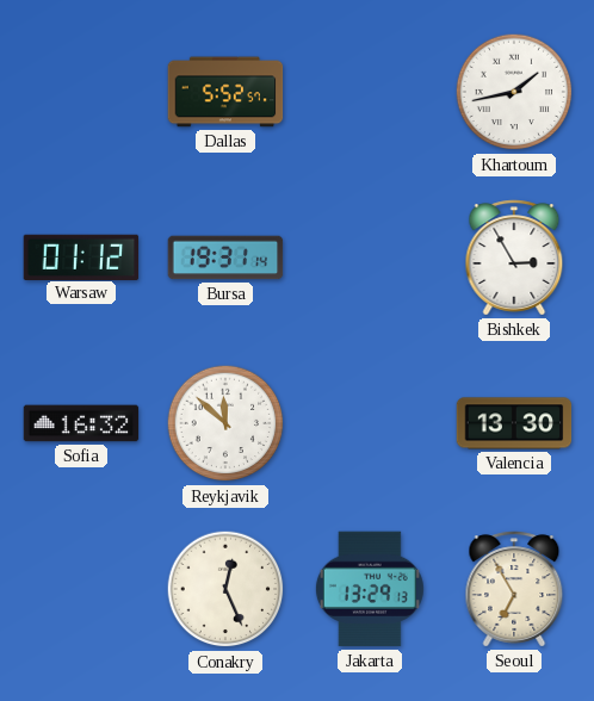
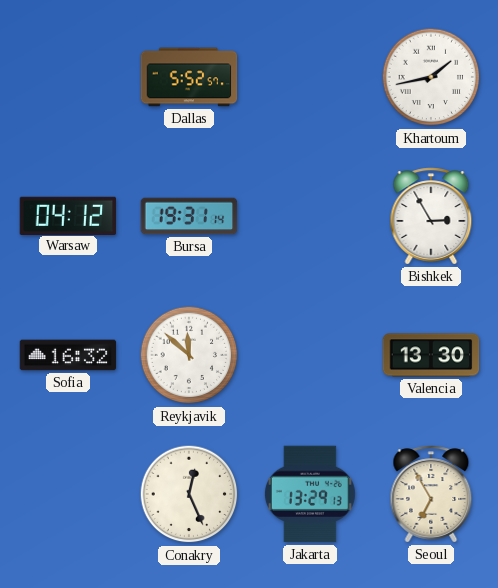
Warsaw: 01:12 -> 04:12
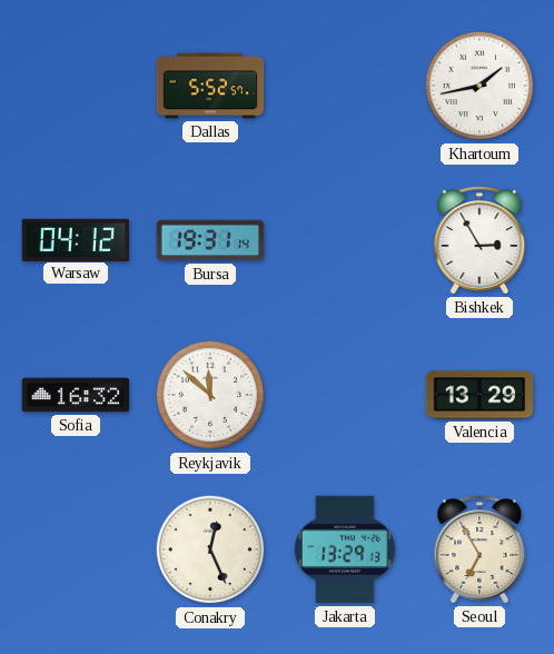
Valencia: 13:30 -> 13:29
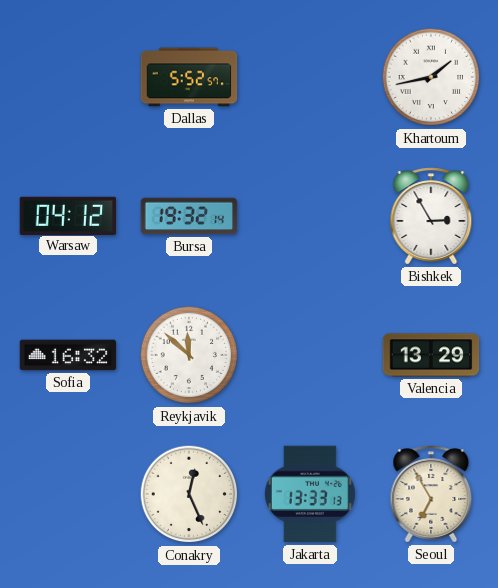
Bursa: 19:31 -> 19:32
Jakarta: 13:29 -> 13:33
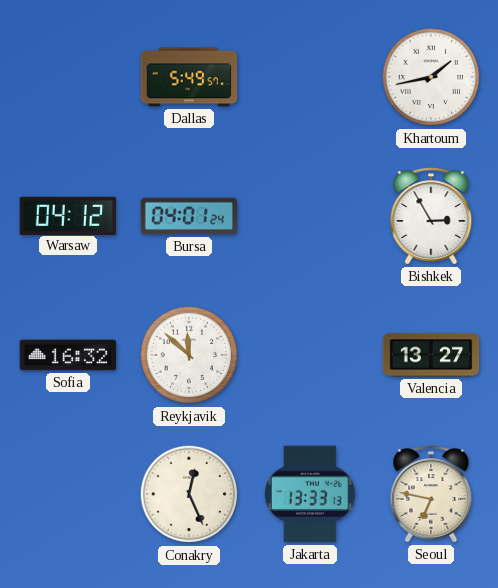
Dallas: 5:52 -> 5:49
Bursa: 19:32 -> 04:01
Valencia: 13:29 -> 13:27
Seoul: 6:55 -> 6:47
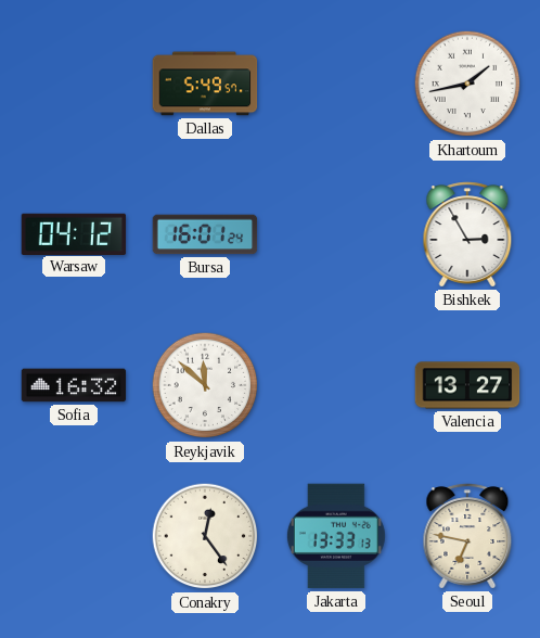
Bursa: 04:01 -> 16:01
Conakry: 12:26 -> 12:24
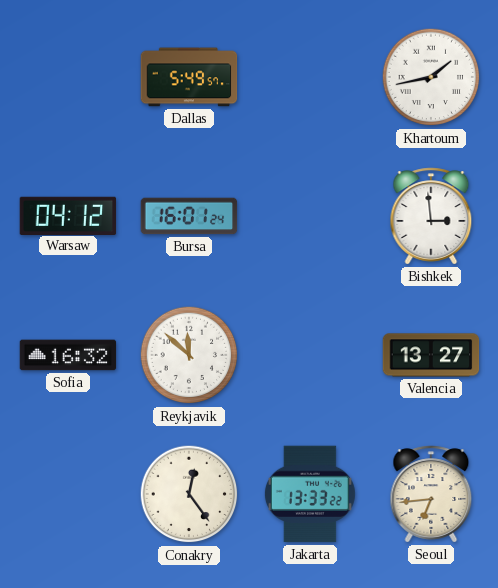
Bishkek: 2:55 -> 2:59
Jakarta: 13:33:13 -> 13:33:22
Seoul: 6:47 -> 6:44
